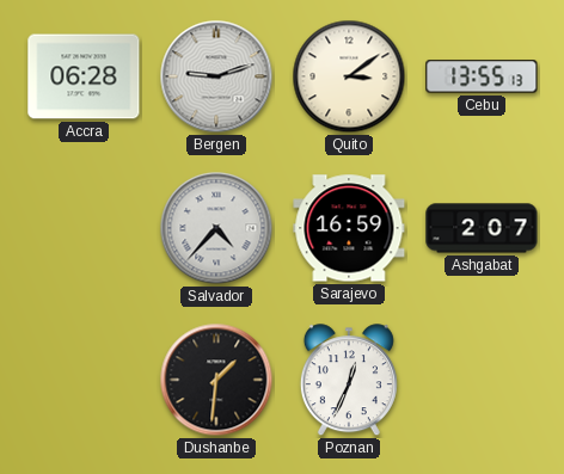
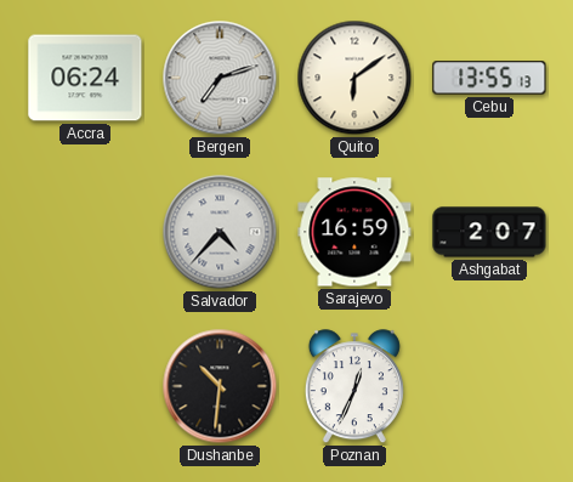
Accra: 06:28 -> 06:24
Bergen: 9:12 -> 7:12
Quito: 3:09 -> 6:09
Dushanbe: 1:31 -> 10:31
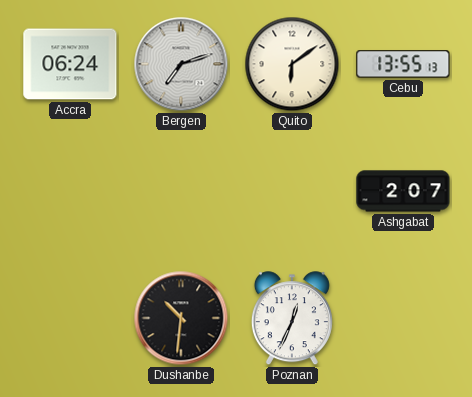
Salvador: 4:37 -> none
Sarajevo: 16:59 -> none
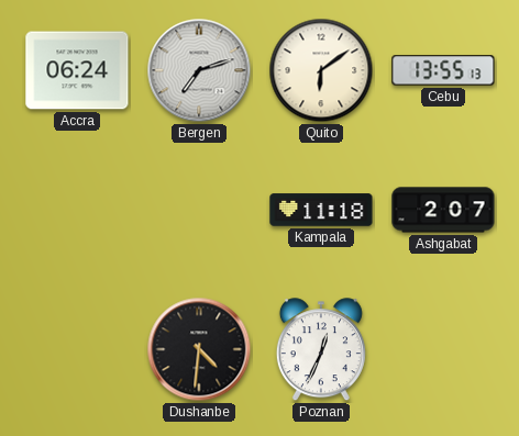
Kampala: none -> 11:18
Dushanbe: 10:31 -> 4:31
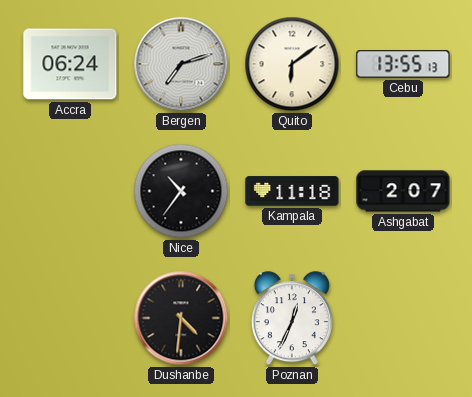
Nice: none -> 10:36
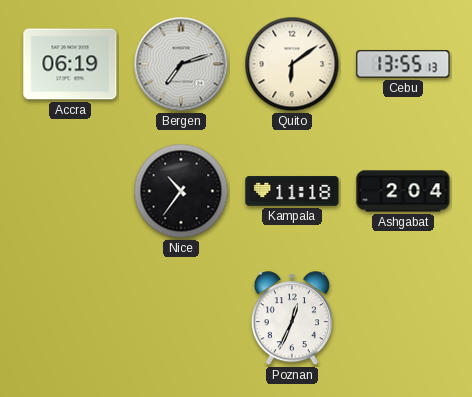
Accra: 06:24 -> 06:19
Ashgabat: 2:07 -> 2:04
Dushanbe: 4:31 -> none
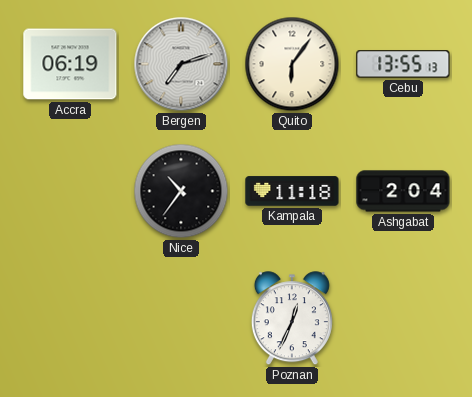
Quito: 6:09 -> 6:06
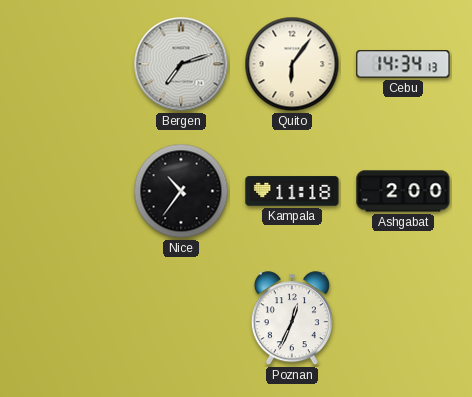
Accra: 06:19 -> none
Cebu: 13:55 -> 14:34
Ashgabat: 2:04 -> 2:00
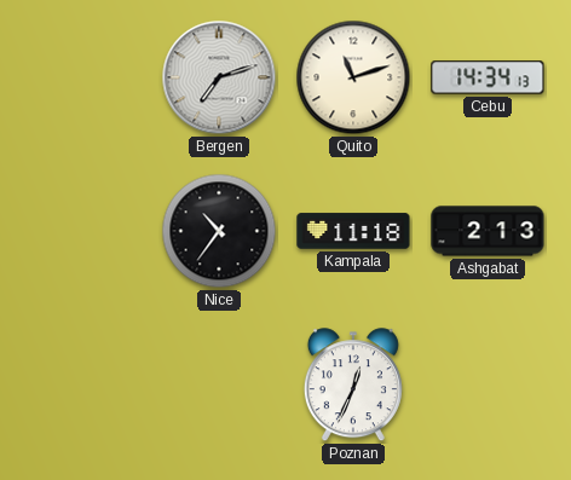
Quito: 6:06 -> 11:12
Ashgabat: 2:00 -> 2:13
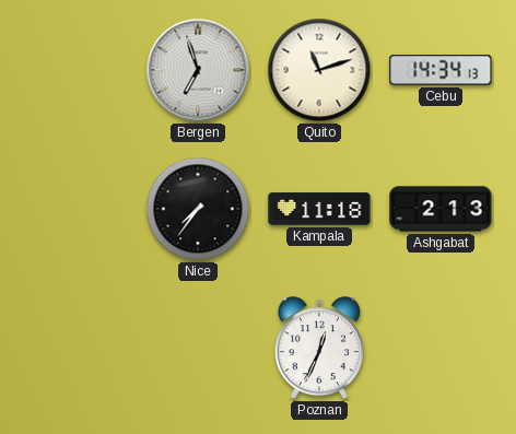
Bergen: 7:12 -> 6:57
Nice: 10:36 -> 7:36
